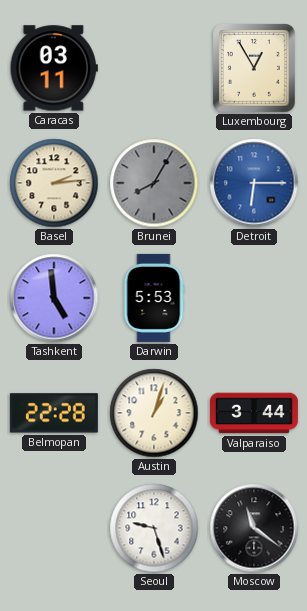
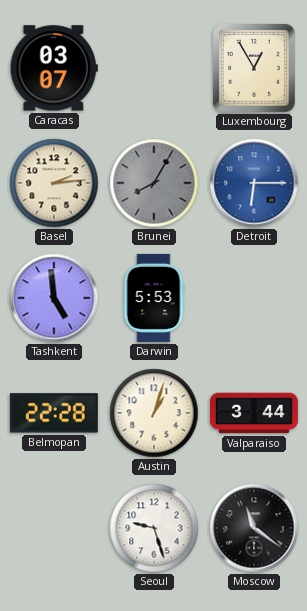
Caracas: 03:11 -> 03:07
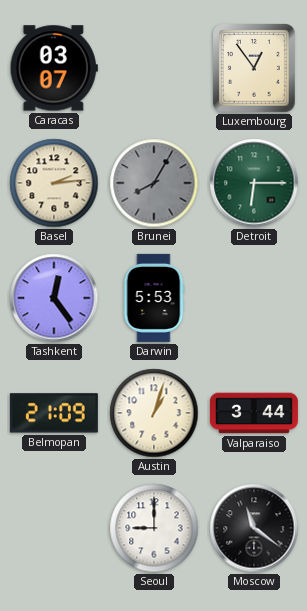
Luxembourg: 12:55 -> 12:54
Detroit dial: blue -> green
Tashkent: 4:59 -> 12:24
Belmopan: 22:28 -> 21:09
Seoul: 9:27 -> 9:00
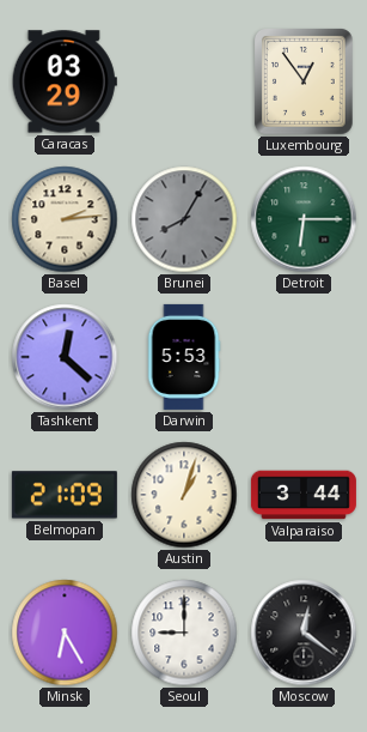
Caracas: 03:07 -> 03:29
Tashkent: 12:24 -> 12:22
Minsk: none -> 6:25
Moscow: 11:21 -> 12:21
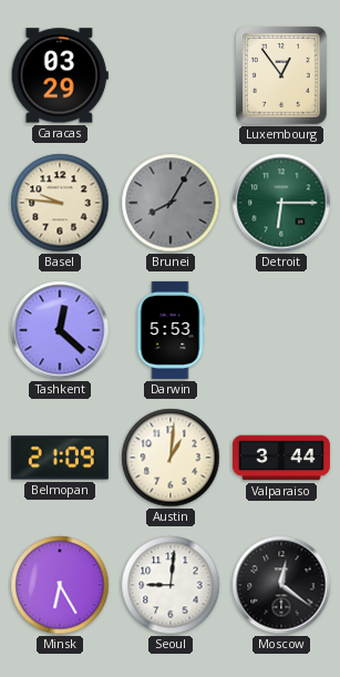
Basel: 2:14 -> 9:46
Austin: 1:03 -> 1:01
Seoul: 9:00 -> 9:01
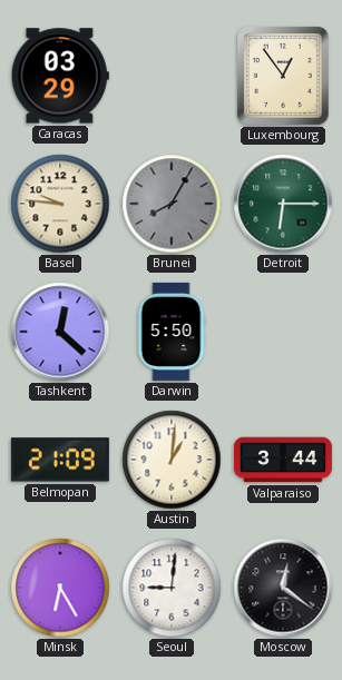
Darwin: 5:53 -> 5:50
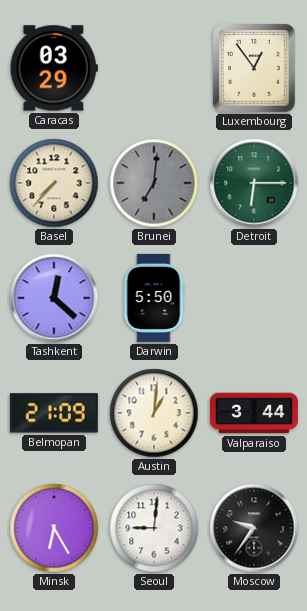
Basel: 9:46 -> 7:37
Brunei: 8:05 -> 7:01
Moscow: 12:21 -> 9:36
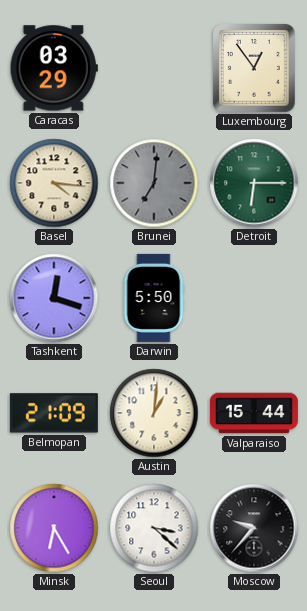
Basel: 7:37 -> 4:16
Tashkent: 12:22 -> 12:18
Valparaiso: 3:44 -> 15:44
Seoul: 9:01 -> 3:22
Moscow: 9:36 -> 9:37
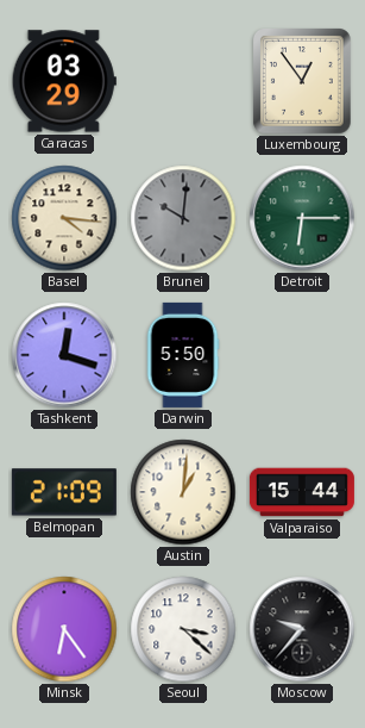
Brunei: 7:01 -> 10:01
Minsk: 6:25 -> 6:24
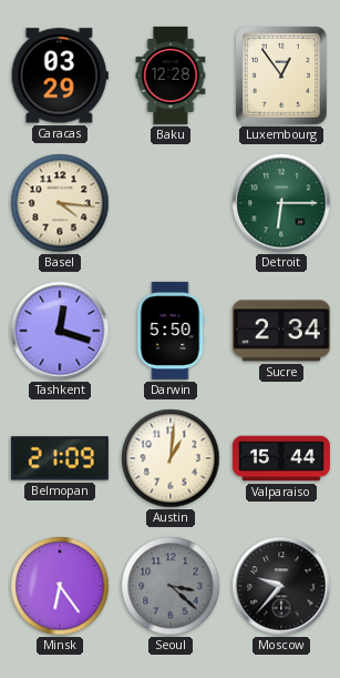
Baku: none -> 12:28
Brunei: 10:01 -> none
Sucre: none -> 2:34
Seoul dial: white -> grey
